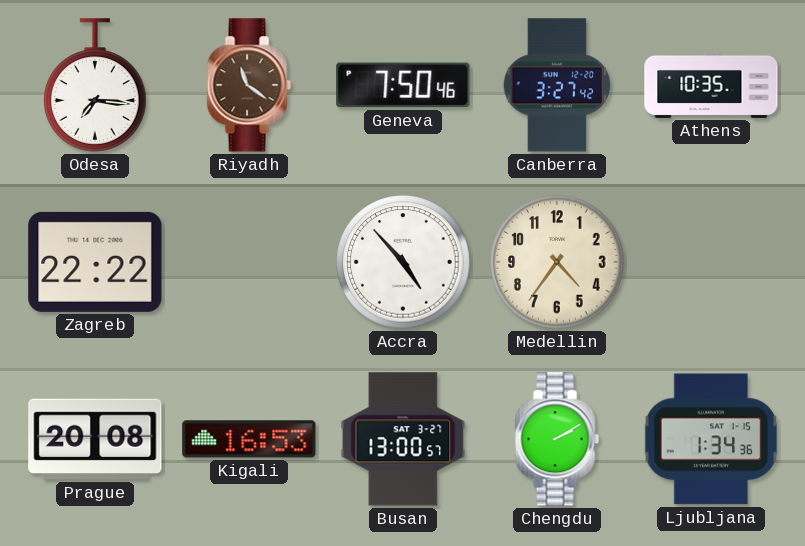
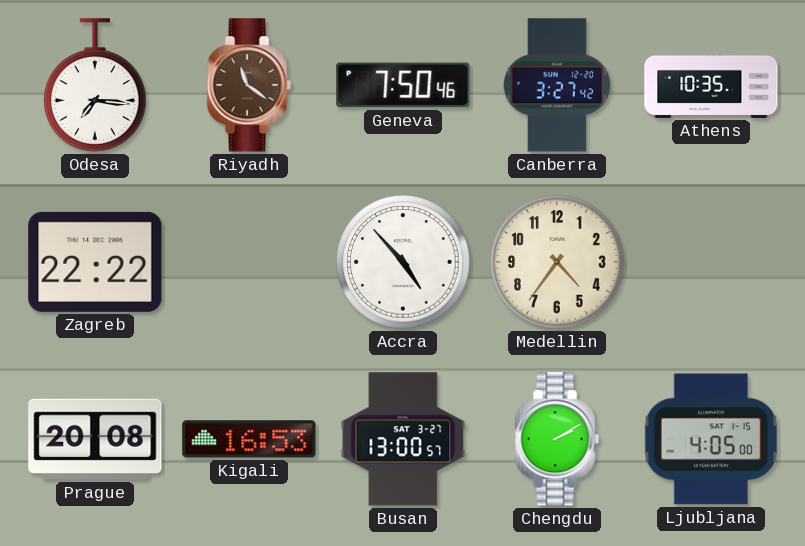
Ljubljana: 1:34 -> 4:05
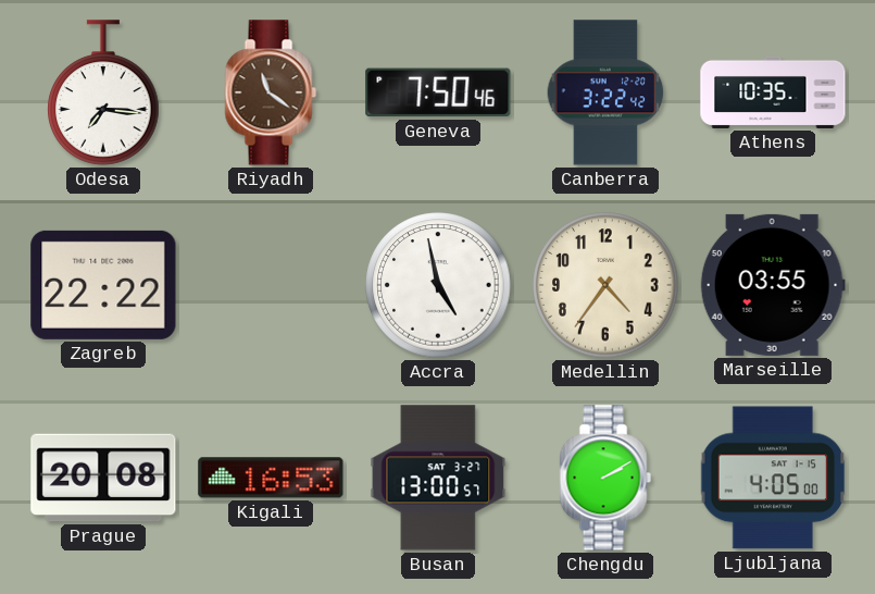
Canberra: 3:27 -> 3:22
Accra: 4:53 -> 4:58
Marseille: none -> 03:55
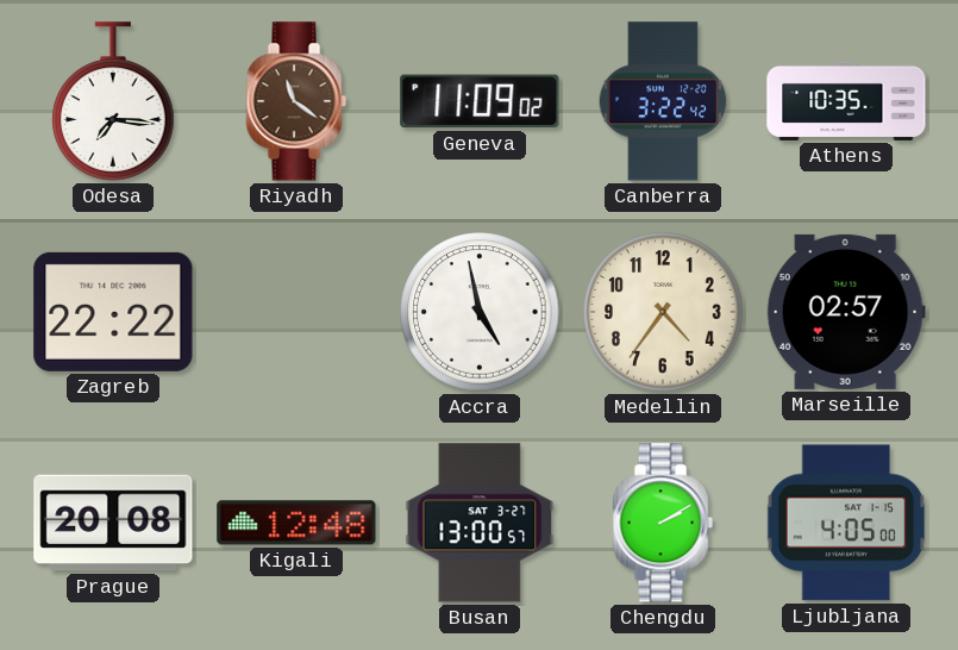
Geneva: 7:50 -> 11:09
Marseille: 03:55 -> 02:57
Kigali: 16:53 -> 12:48
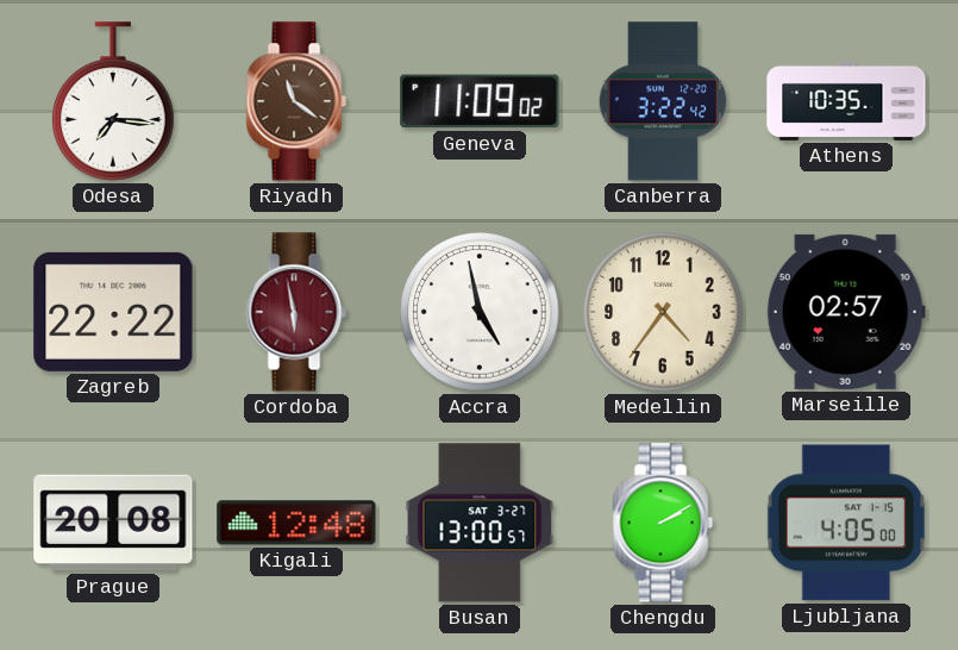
Cordoba: none -> 5:58
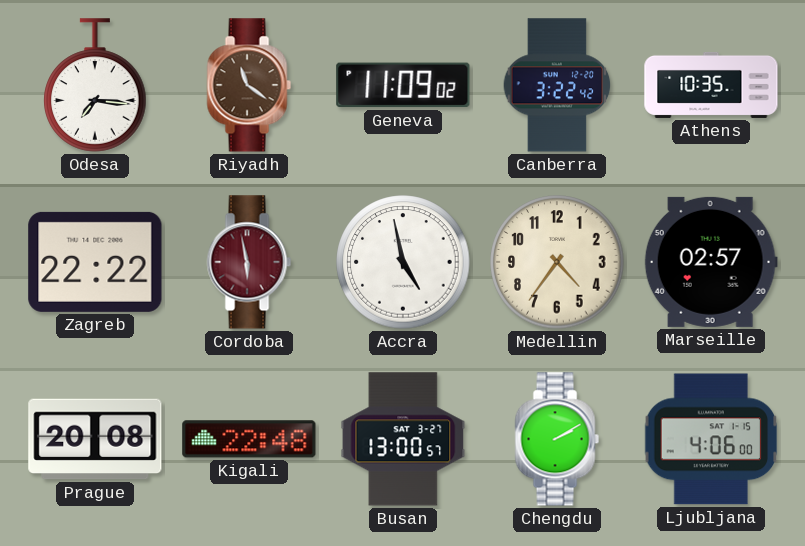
Kigali: 12:48 -> 22:48
Ljubljana: 4:05 -> 4:06
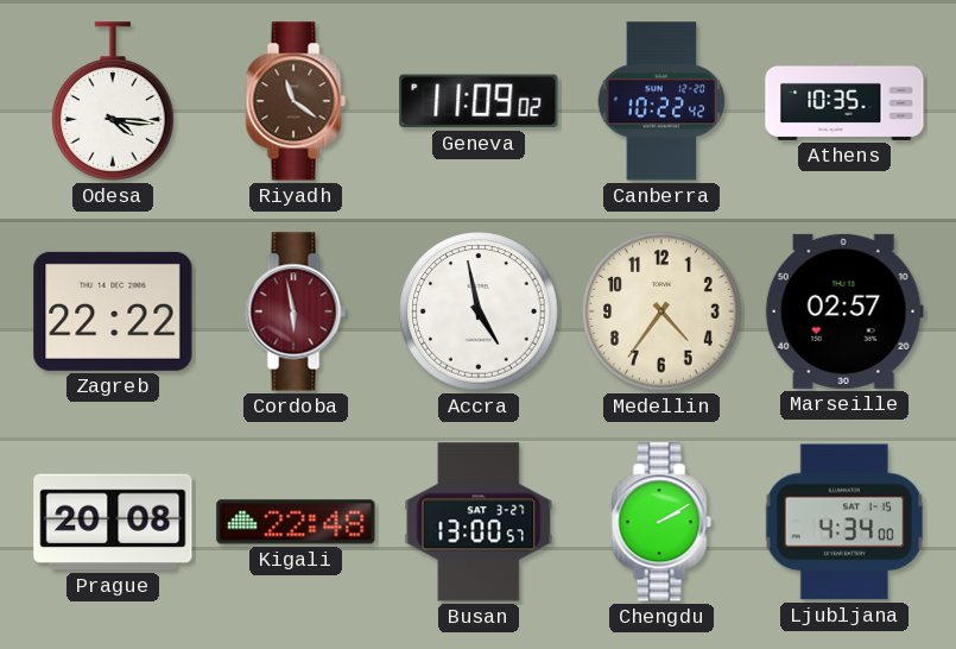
Odesa: 7:16 -> 4:16
Canberra: 3:22 -> 10:22
Ljubljana: 4:06 -> 4:34
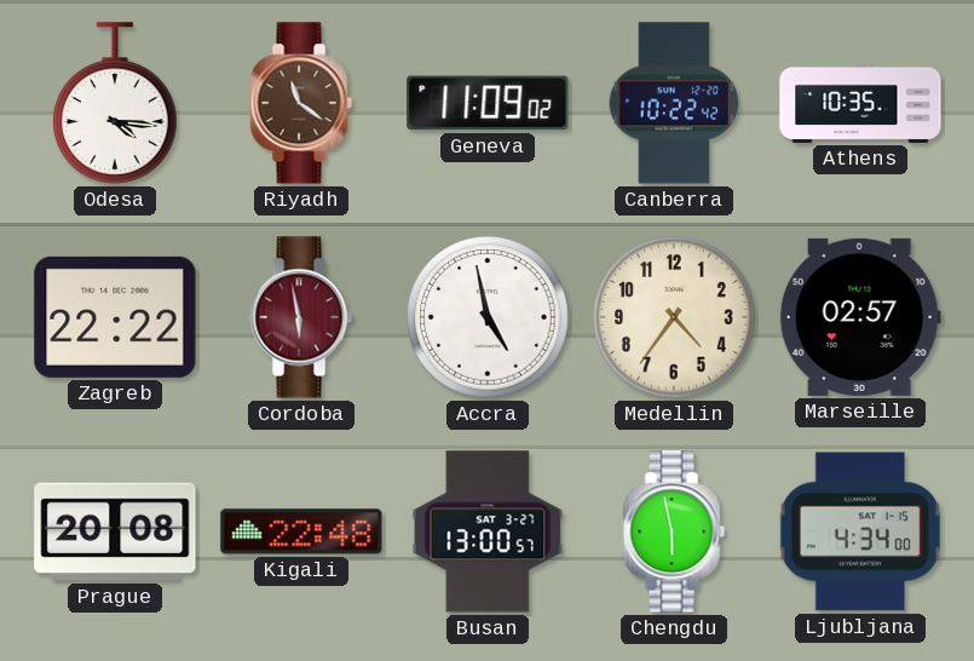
Chengdu: 2:10 -> 5:58
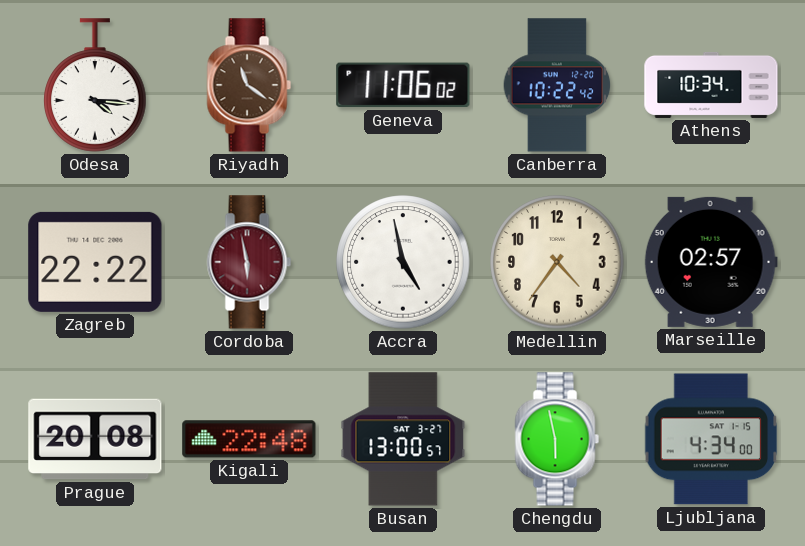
Geneva: 11:09 -> 11:06
Athens: 10:35 -> 10:34
